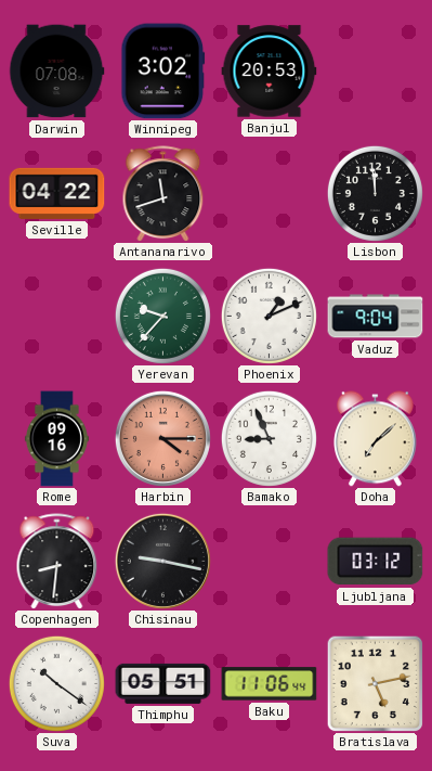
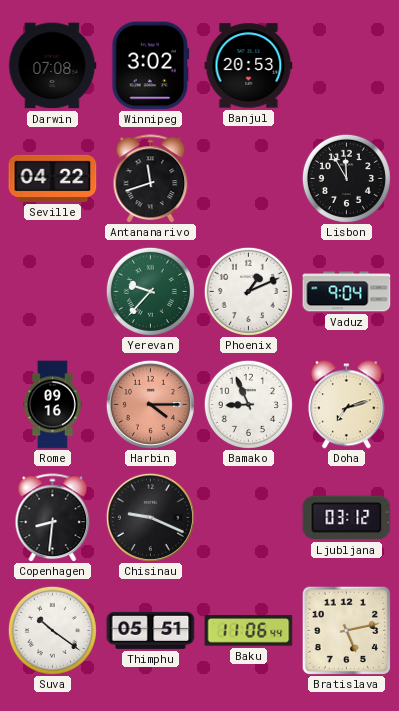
Lisbon: 11:59 -> 11:55
Doha: 7:08 -> 7:12
Chisinau: 9:17 -> 9:19
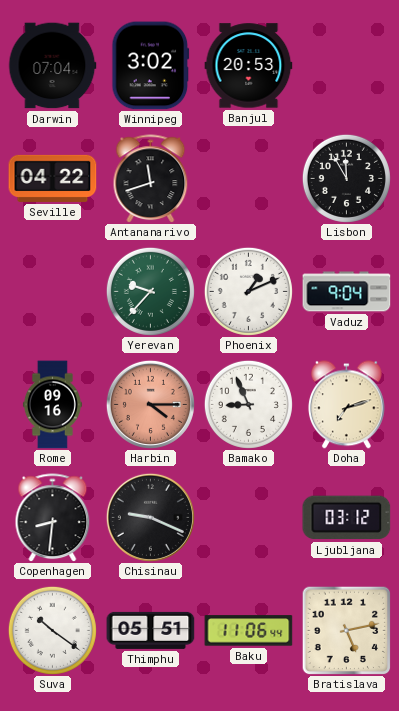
Darwin: 07:08 -> 07:04
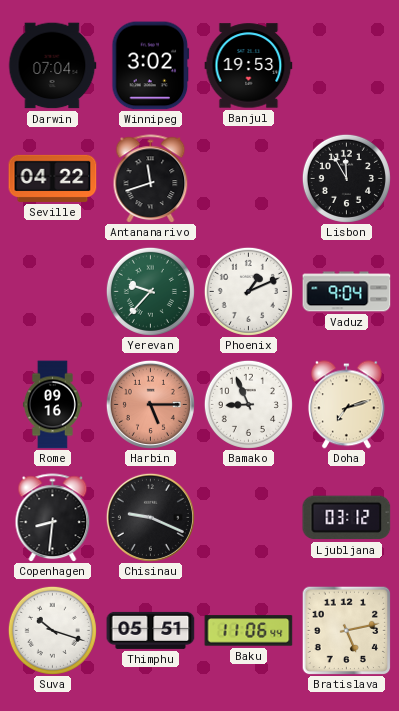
Banjul: 20:53 -> 19:53
Harbin: 4:15 -> 5:15
Suva: 10:21 -> 10:18
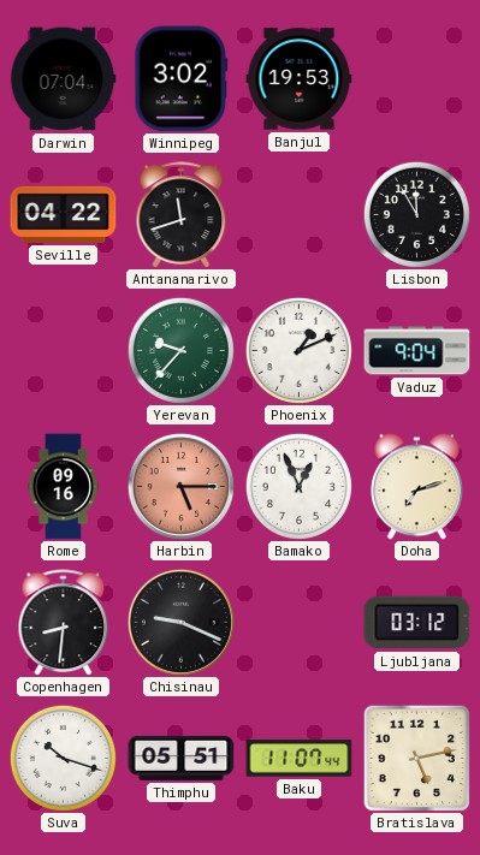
Bamako: 8:56 -> 12:56
Baku: 11:06 -> 11:07
